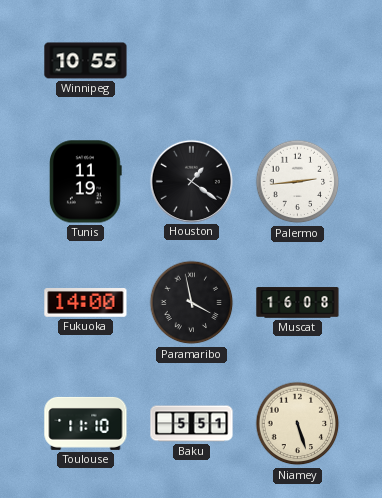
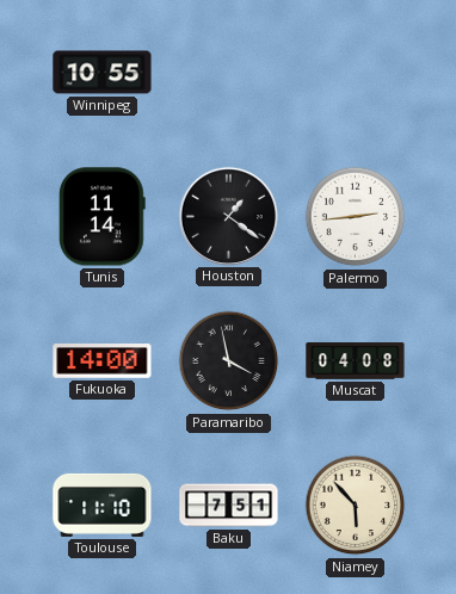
Tunis: 11:19 -> 11:14
Muscat: 16:08 -> 04:08
Baku: 5:51 -> 7:51
Niamey: 5:27 -> 5:53
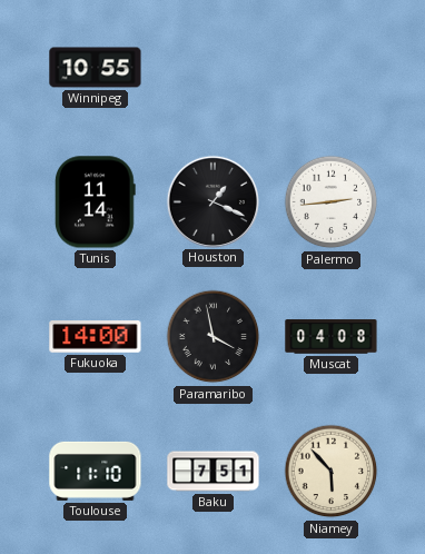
Houston: 1:21 -> 1:19
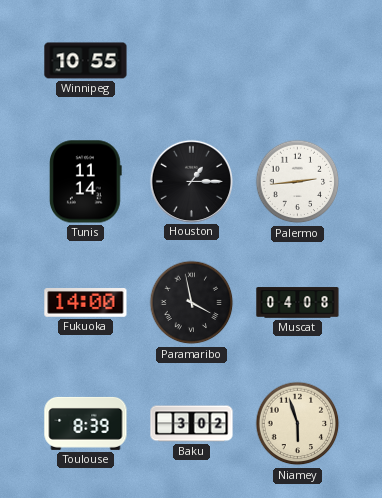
Houston: 1:19 -> 1:15
Toulouse: 11:10 -> 8:39
Baku: 7:51 -> 3:02
Niamey: 5:53 -> 5:57
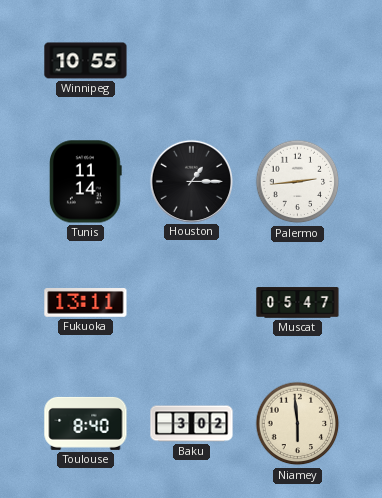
Fukuoka: 14:00 -> 13:11
Paramaribo: 3:58 -> none
Muscat: 04:08 -> 05:47
Toulouse: 8:39 -> 8:40
Niamey: 5:57 -> 5:59
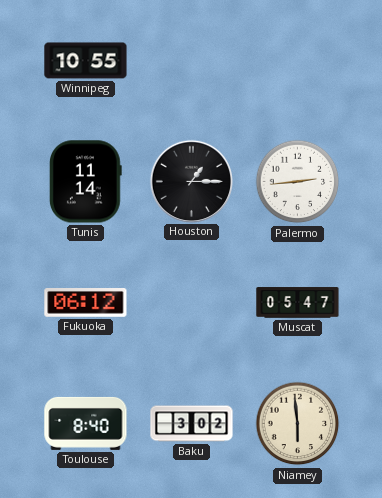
Fukuoka: 13:11 -> 06:12
